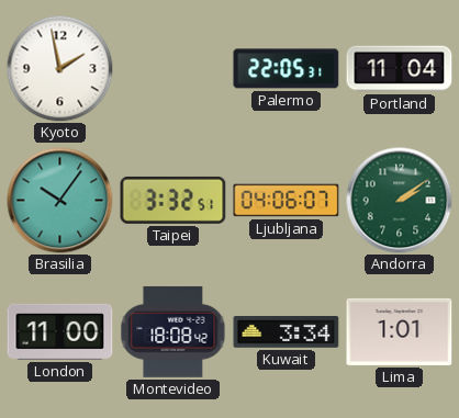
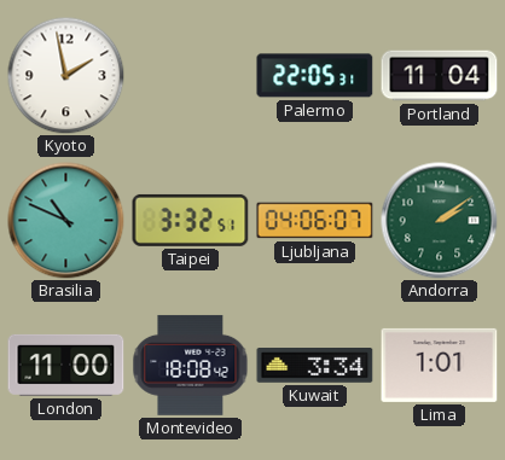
Brasilia: 10:06 -> 10:49
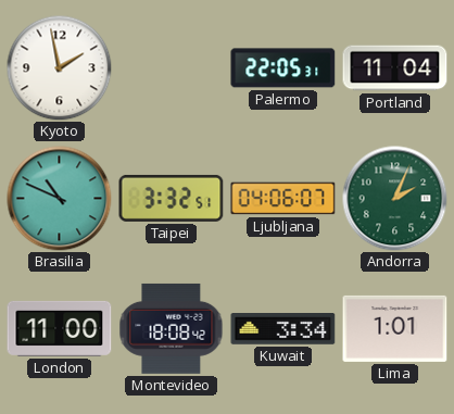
Andorra: 2:09 -> 2:04
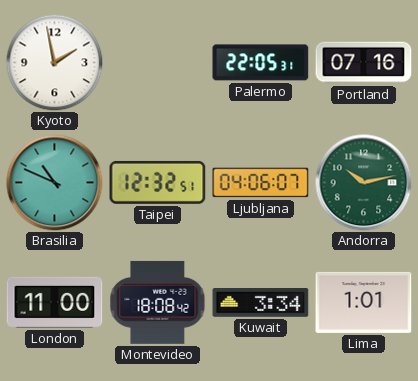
Portland: 11:04 -> 07:16
Taipei: 3:32 -> 12:32
Andorra: 2:04 -> 10:13
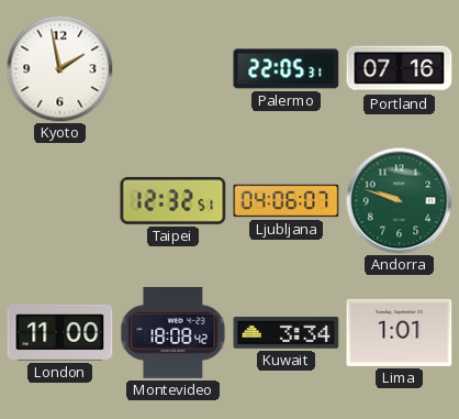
Brasilia: 10:49 -> none
Andorra: 10:13 -> 9:48
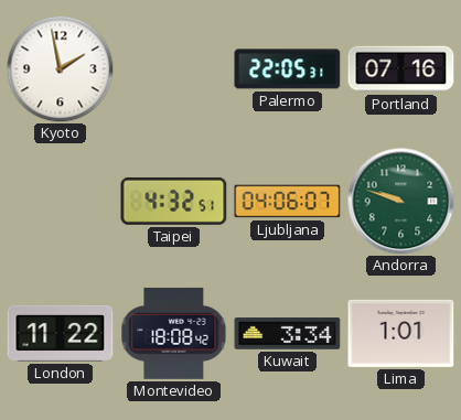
Taipei: 12:32 -> 4:32
London: 11:00 -> 11:22
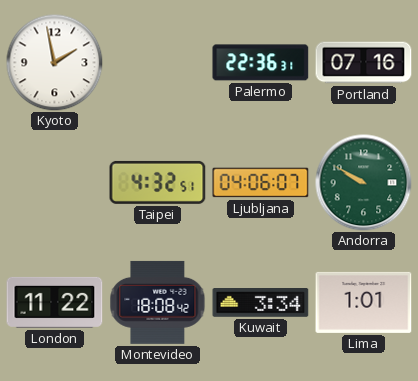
Palermo: 22:05 -> 22:36
Andorra: 9:48 -> 9:50
